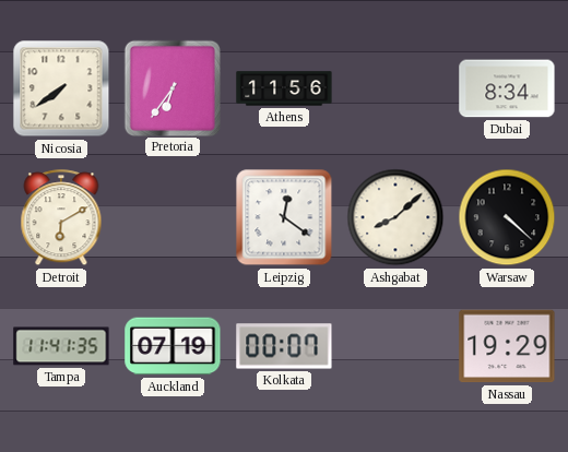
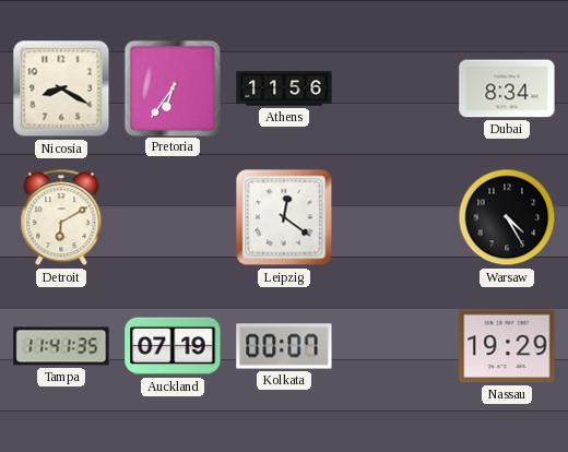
Nicosia: 7:39 -> 8:20
Ashgabat: 8:08 -> none
Warsaw: 4:22 -> 4:25
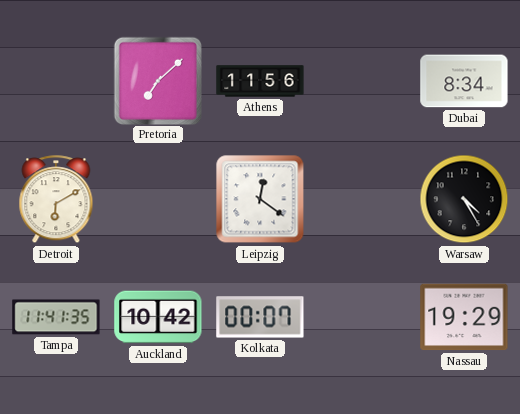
Nicosia: 8:20 -> none
Pretoria: 6:36 -> 7:08
Auckland: 07:19 -> 10:42
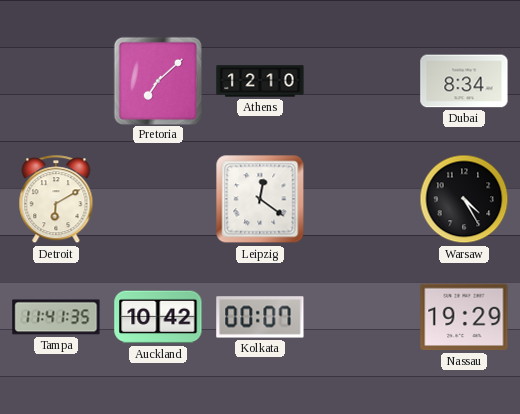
Athens: 11:56 -> 12:10
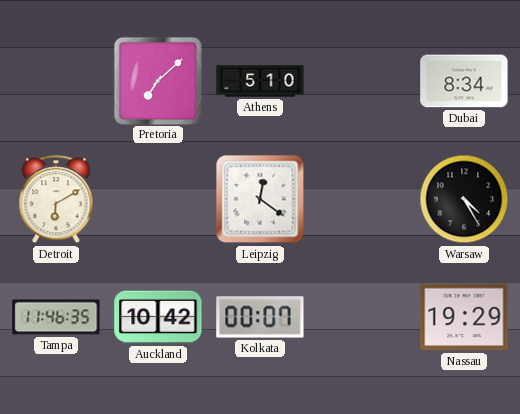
Athens: 12:10 -> 5:10
Tampa: 11:41 -> 11:46
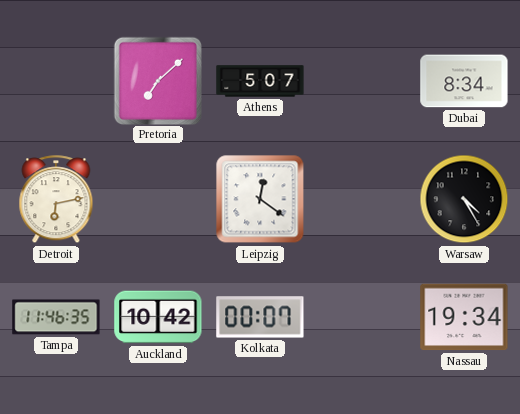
Athens: 5:10 -> 5:07
Detroit: 6:10 -> 6:13
Nassau: 19:29 -> 19:34
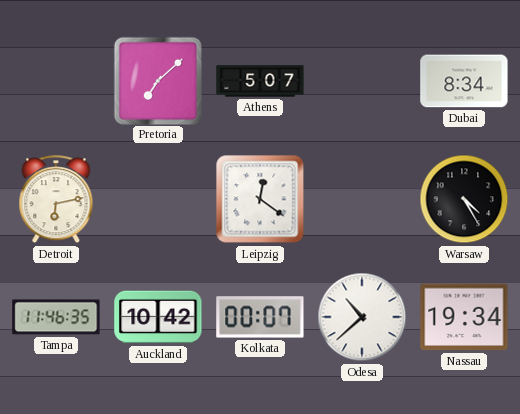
Odesa: none -> 10:38
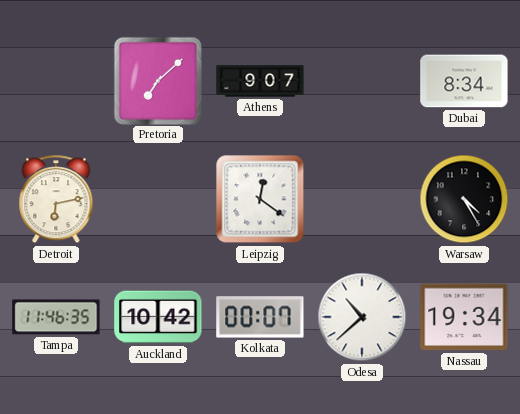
Athens: 5:07 -> 9:07
